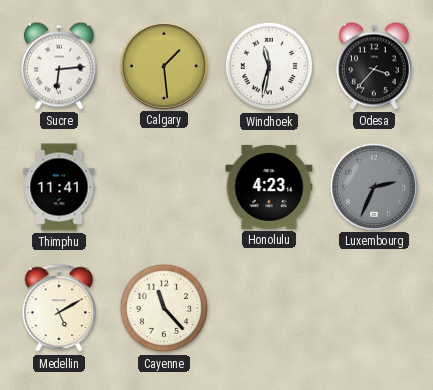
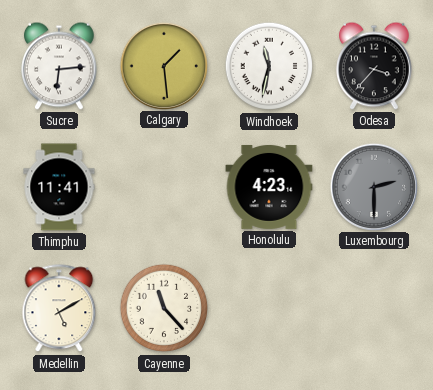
Luxembourg: 2:34 -> 2:30
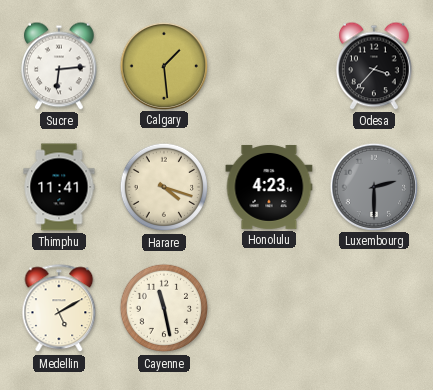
Windhoek: 11:32 -> none
Harare: none -> 4:18
Cayenne: 11:23 -> 11:28
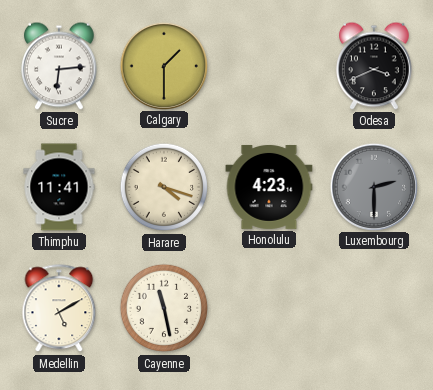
Calgary: 1:29 -> 1:30
Odesa: 3:37 -> 3:41
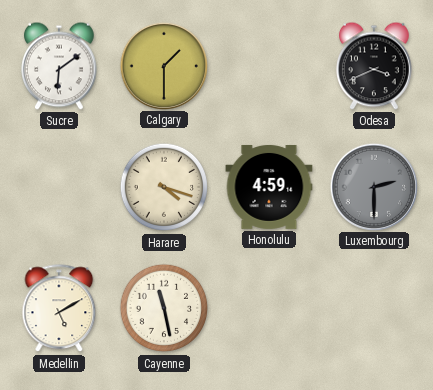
Sucre: 6:14 -> 6:09
Thimphu: 11:41 -> none
Honolulu: 4:23 -> 4:59
